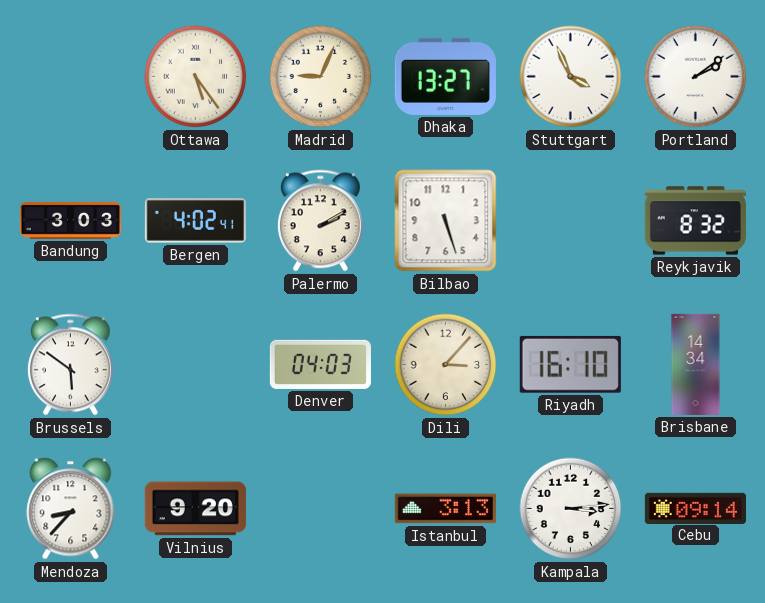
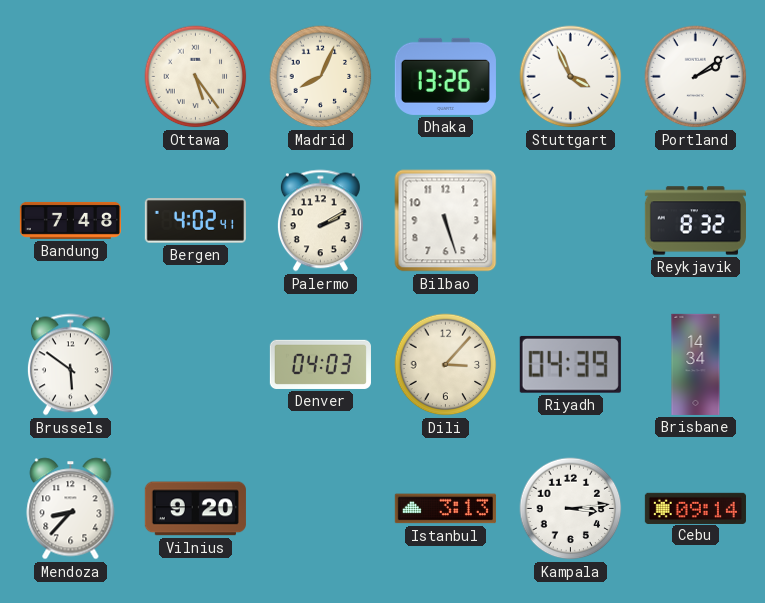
Madrid: 9:04 -> 8:04
Dhaka: 13:27 -> 13:26
Bandung: 3:03 -> 7:48
Riyadh: 16:10 -> 04:39
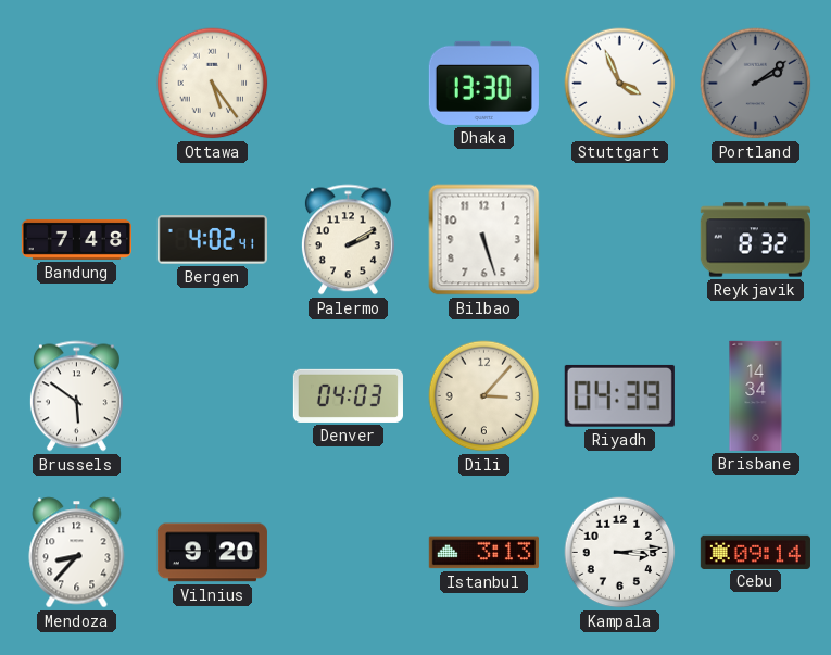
Madrid: 8:04 -> none
Dhaka: 13:26 -> 13:30
Portland dial: white -> grey
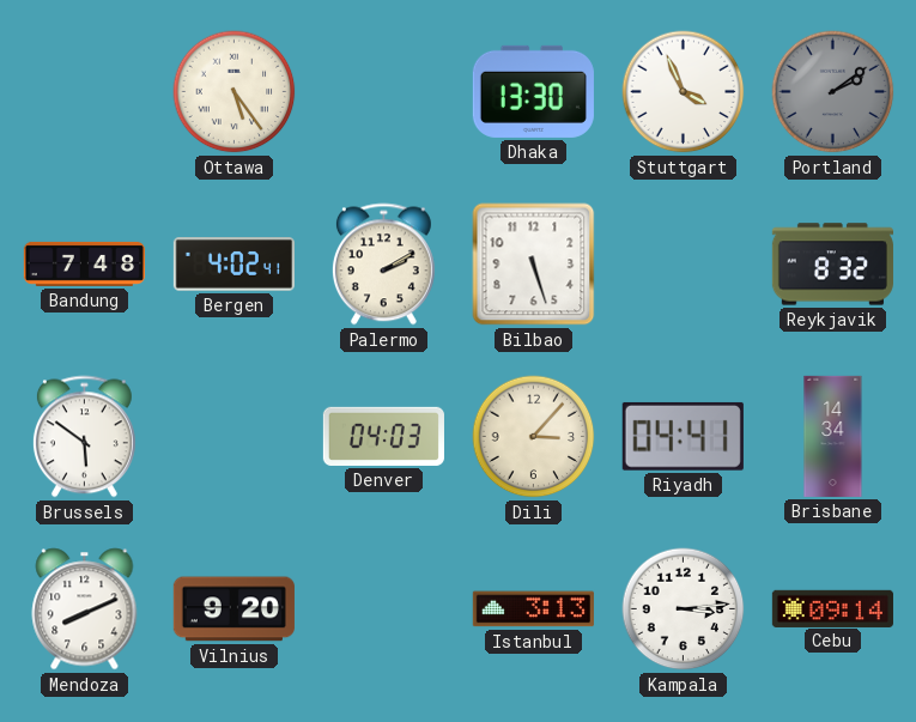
Riyadh: 04:39 -> 04:41
Mendoza: 8:37 -> 8:11
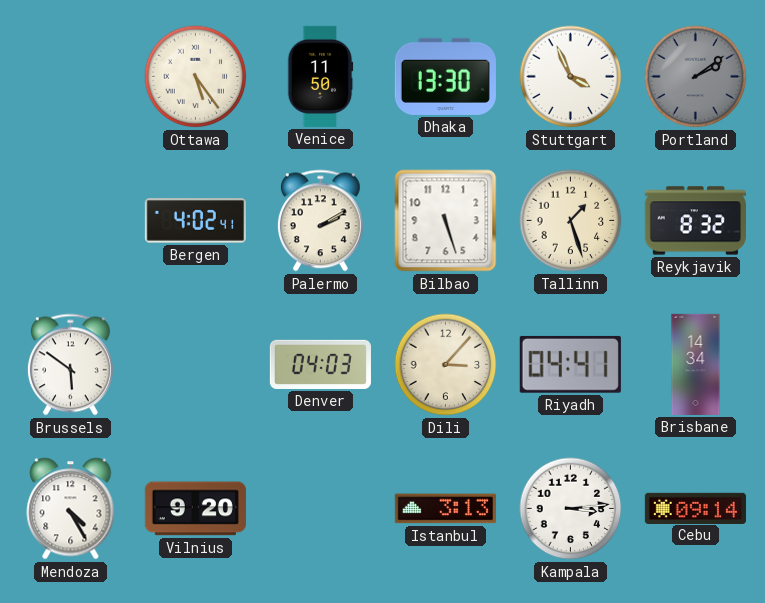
Venice: none -> 11:50
Bandung: 7:48 -> none
Tallinn: none -> 1:27
Mendoza: 8:11 -> 4:25
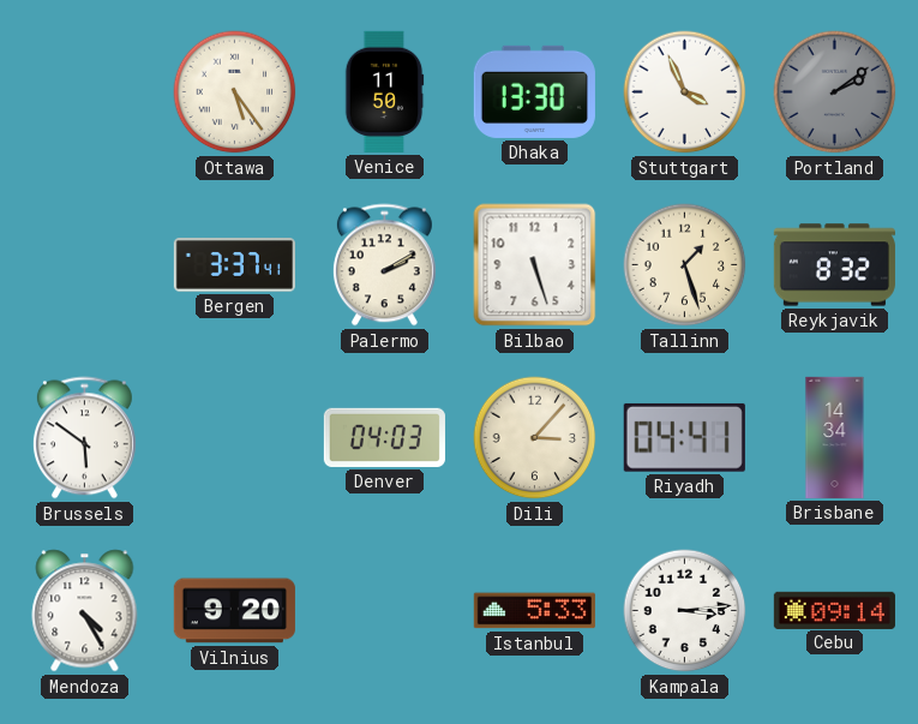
Bergen: 4:02 -> 3:37
Istanbul: 3:13 -> 5:33
